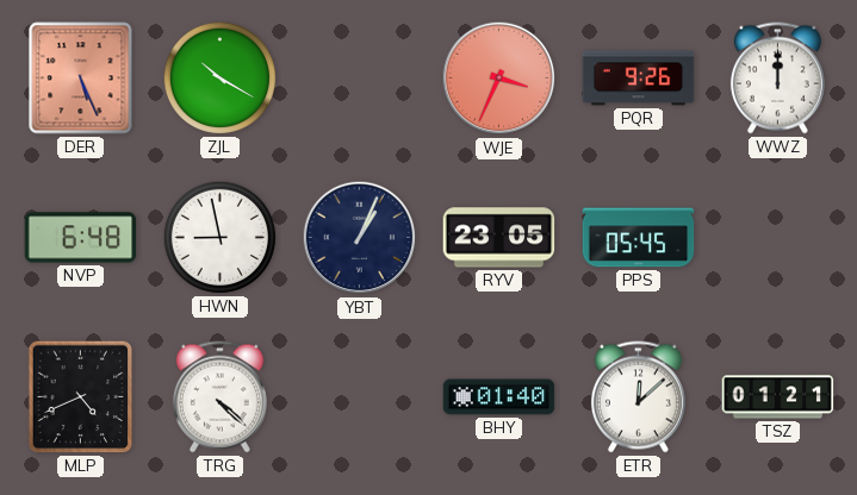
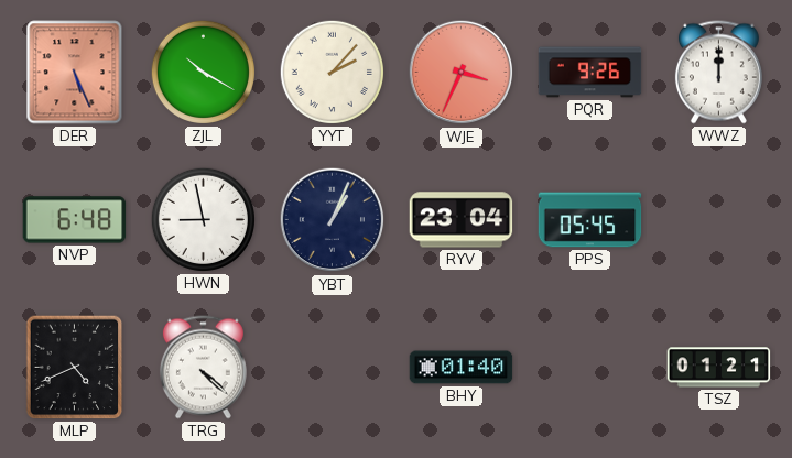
YYT: none -> 2:07
RYV: 23:05 -> 23:04
ETR: 12:08 -> none
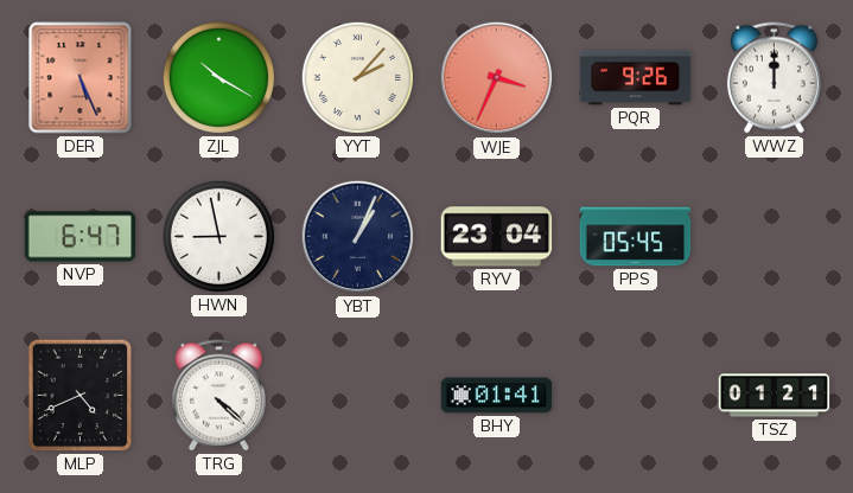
NVP: 6:48 -> 6:47
BHY: 01:40 -> 01:41
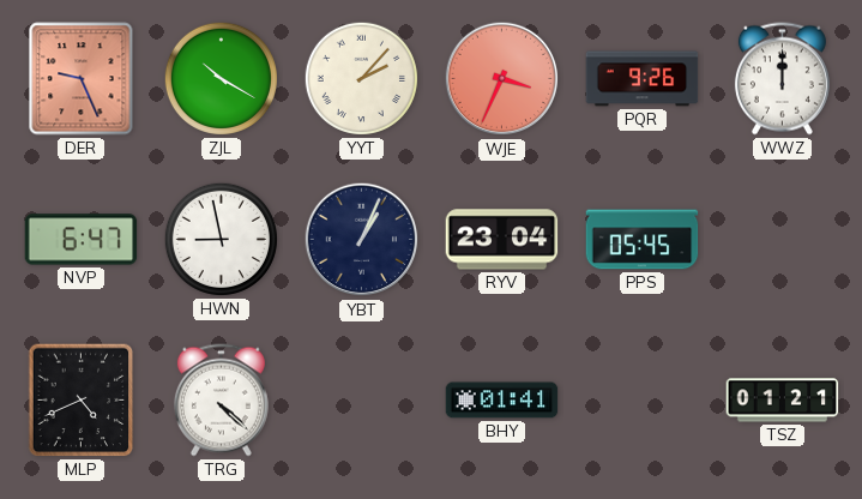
DER: 5:26 -> 9:26
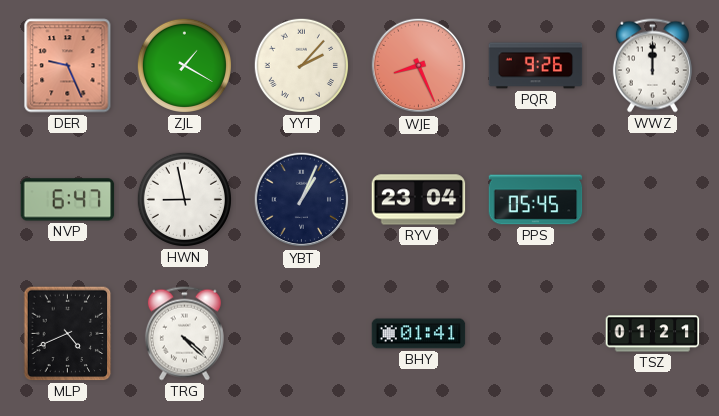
ZJL: 10:20 -> 1:20
WJE: 3:34 -> 8:26
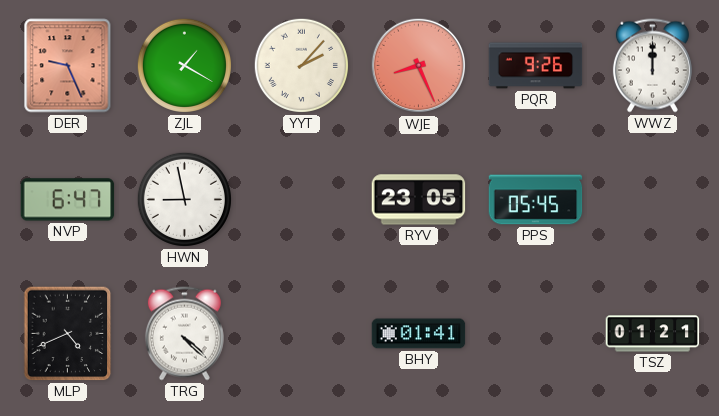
YBT: 1:04 -> none
RYV: 23:04 -> 23:05
